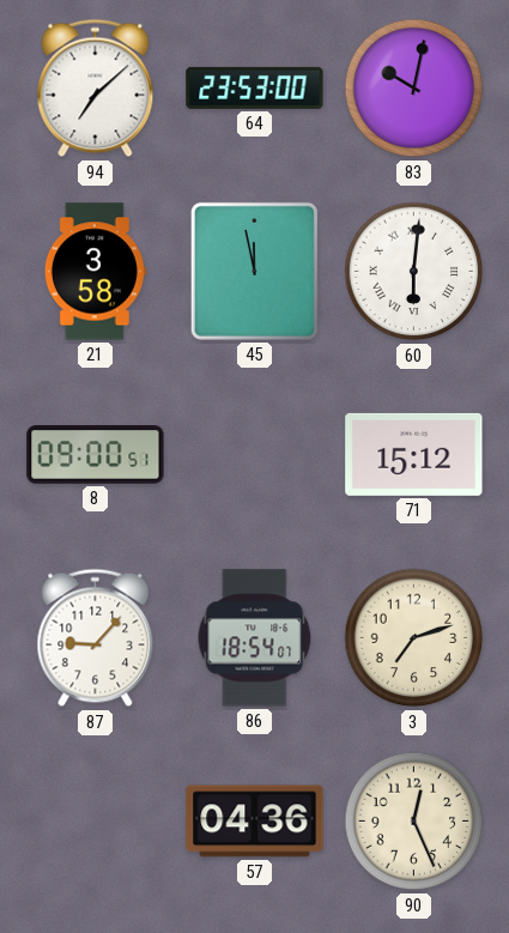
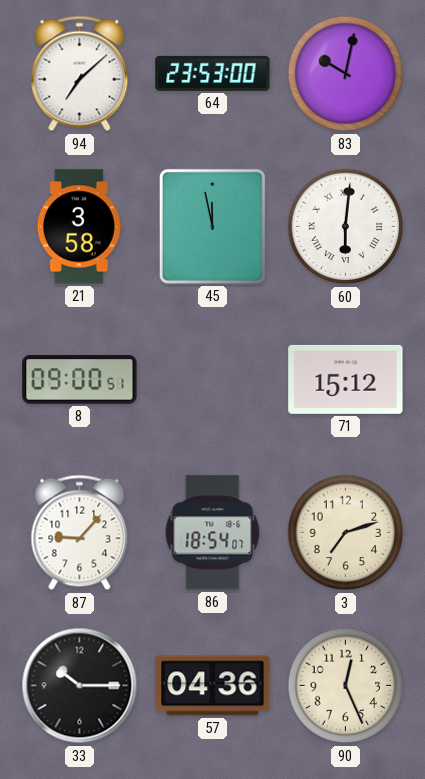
33: none -> 10:15
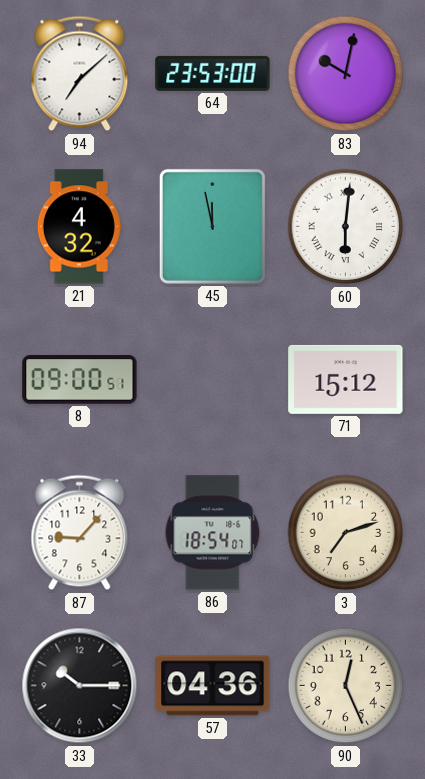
21: 3:58 -> 4:32
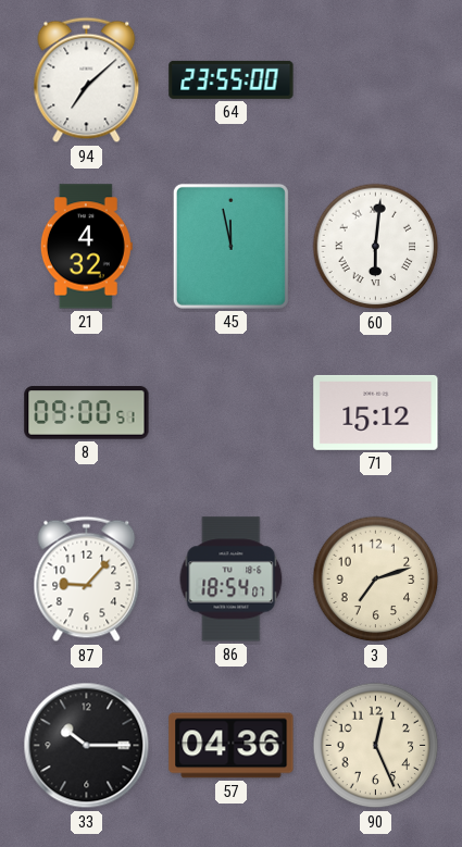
64: 23:53 -> 23:55
83: 10:02 -> none
